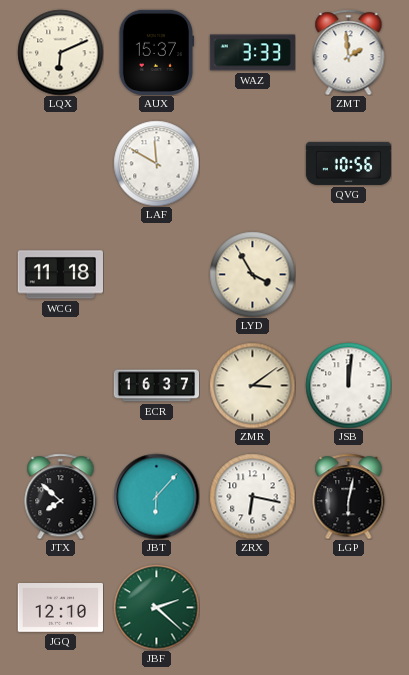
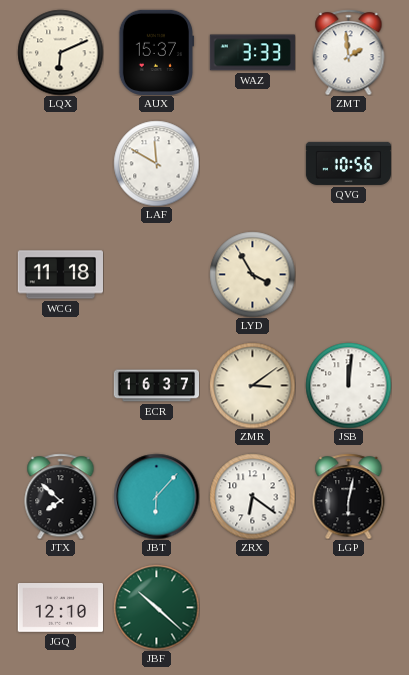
ZRX: 6:17 -> 6:21
JBF: 2:22 -> 10:22
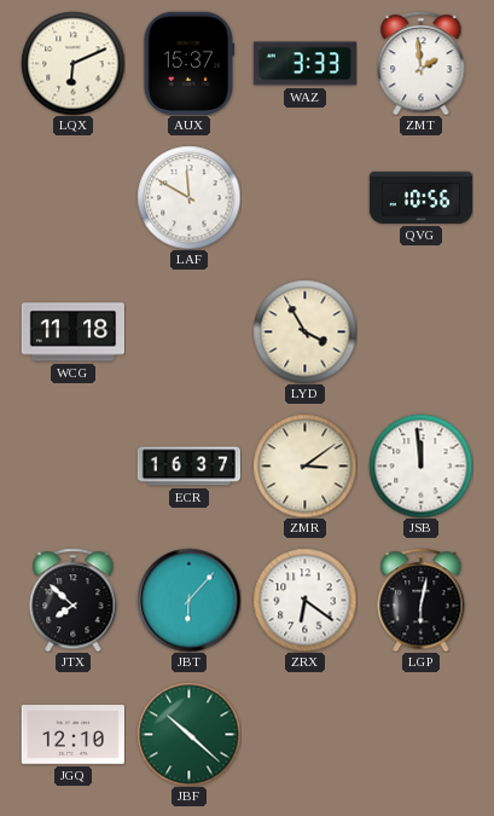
JSB: 12:01 -> 11:59
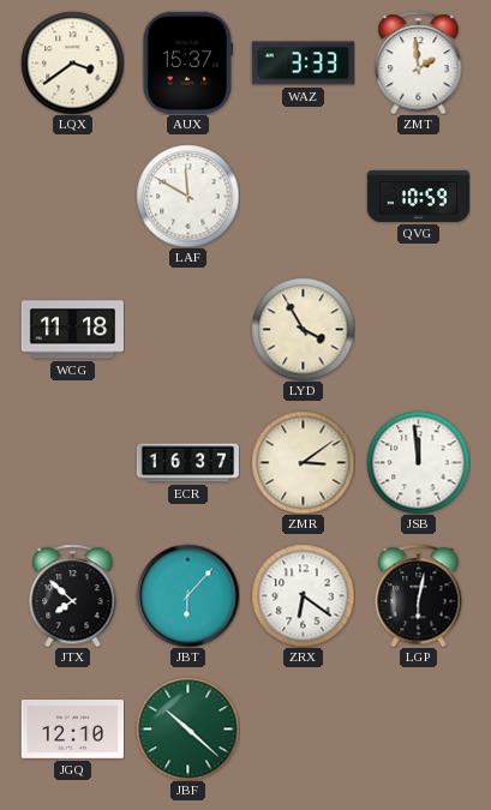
LQX: 6:11 -> 3:39
QVG: 10:56 -> 10:59
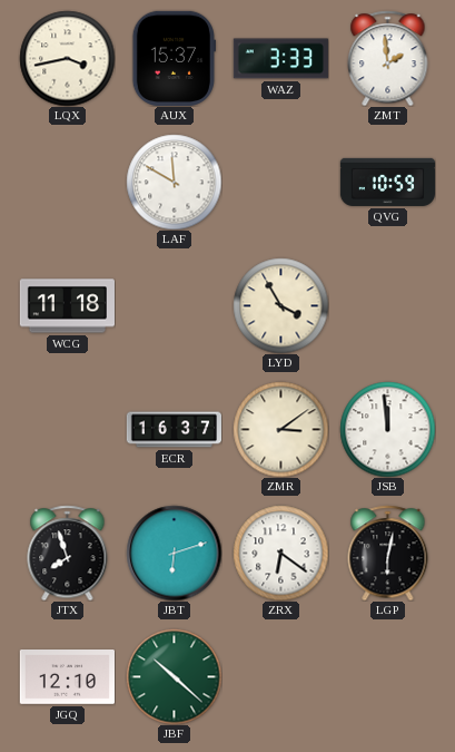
LQX: 3:39 -> 3:43
JTX: 7:52 -> 7:57
JBT: 6:07 -> 6:12
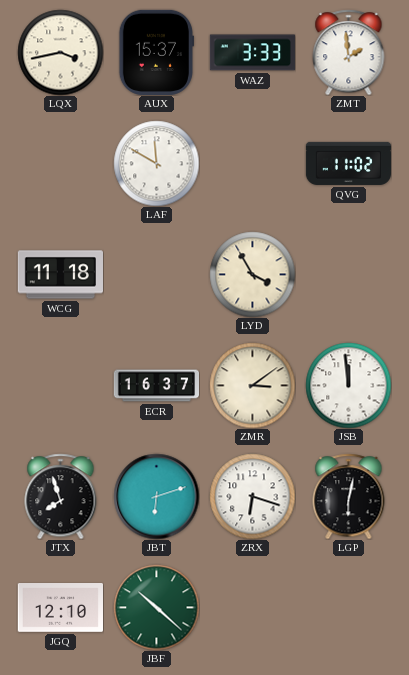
QVG: 10:59 -> 11:02
ZRX: 6:21 -> 6:18
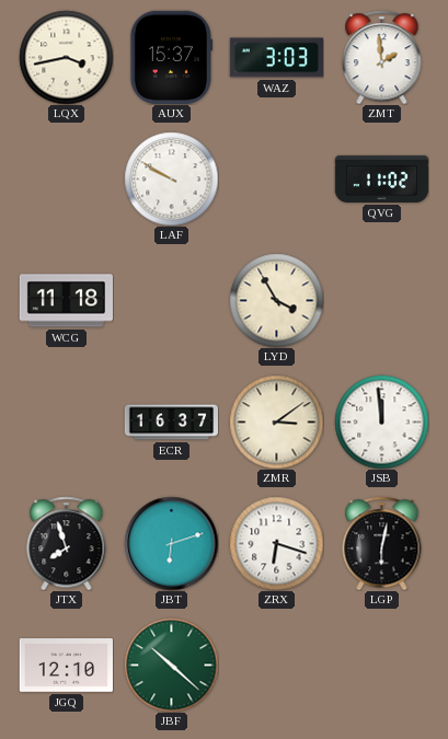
WAZ: 3:33 -> 3:03
LAF: 11:50 -> 9:50
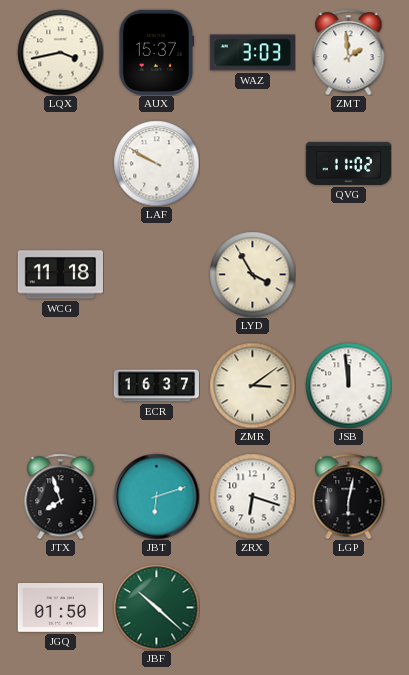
JGQ: 12:10 -> 01:50
